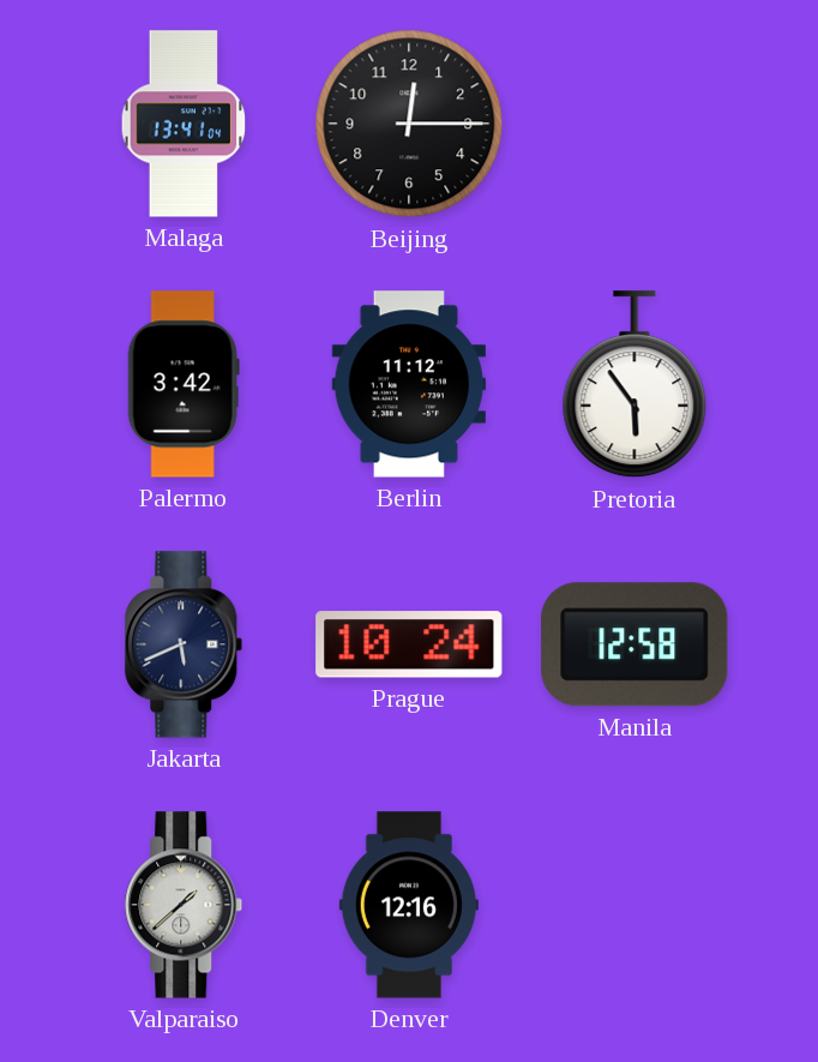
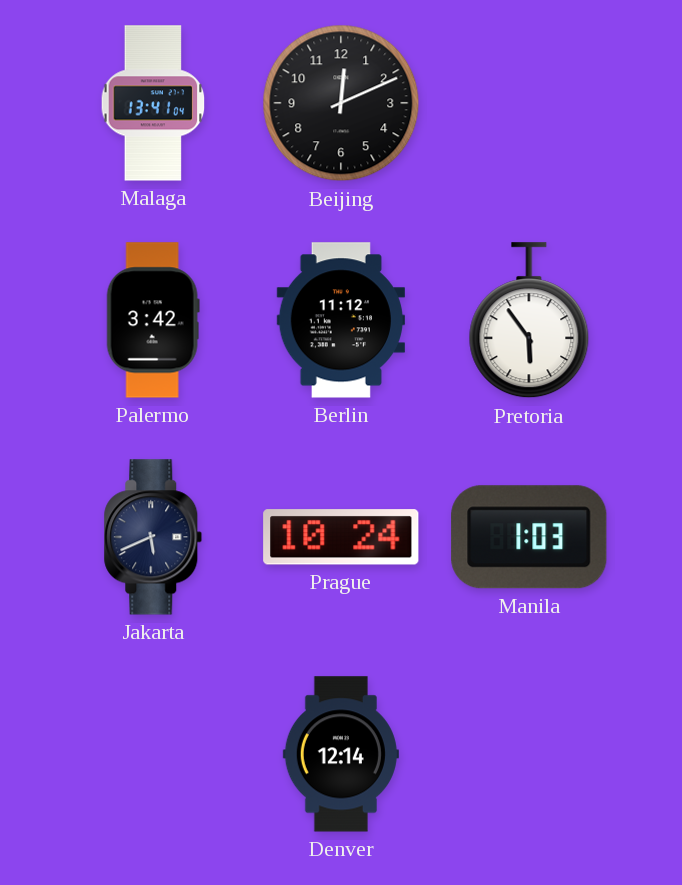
Beijing: 12:15 -> 12:11
Manila: 12:58 -> 1:03
Valparaiso: 1:38 -> none
Denver: 12:16 -> 12:14
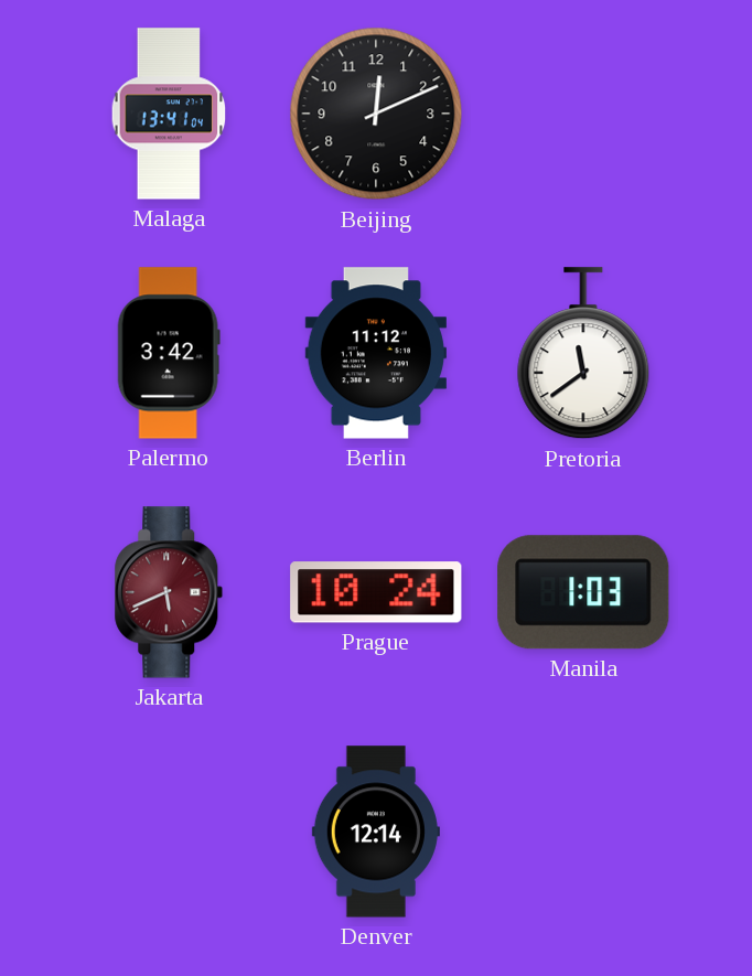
Pretoria: 5:54 -> 11:39
Jakarta dial: navy -> burgundy
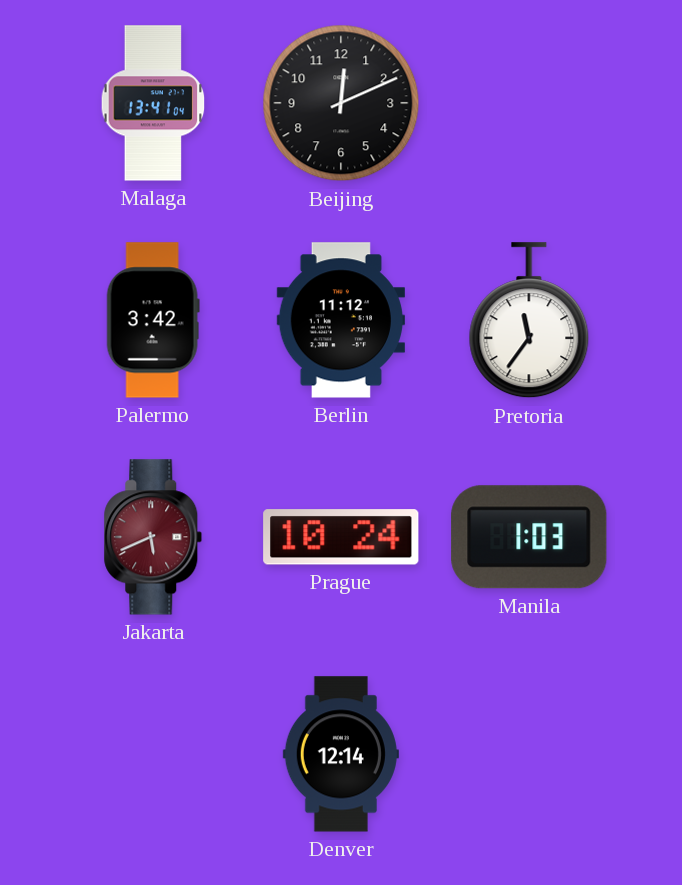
Pretoria: 11:39 -> 11:36
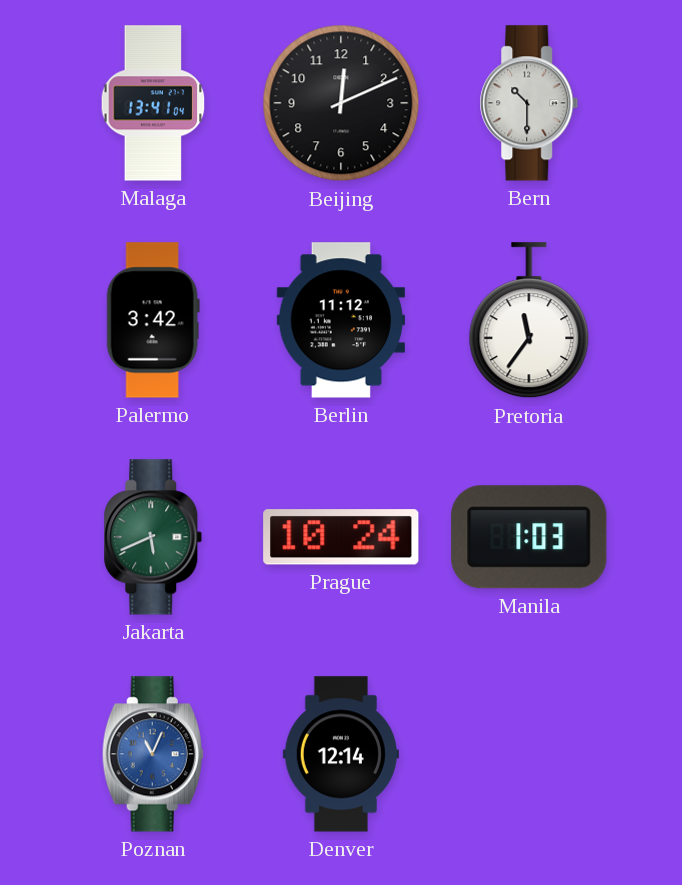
Bern: none -> 10:30
Jakarta dial: burgundy -> green
Poznan: none -> 11:04
